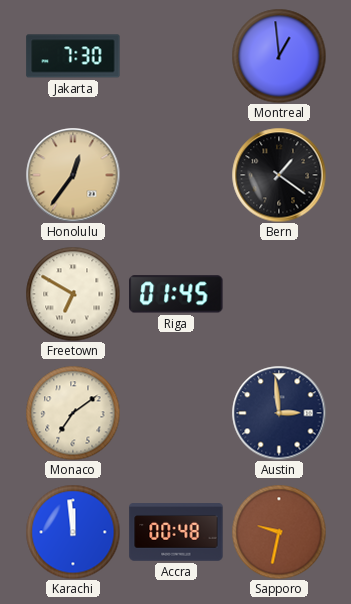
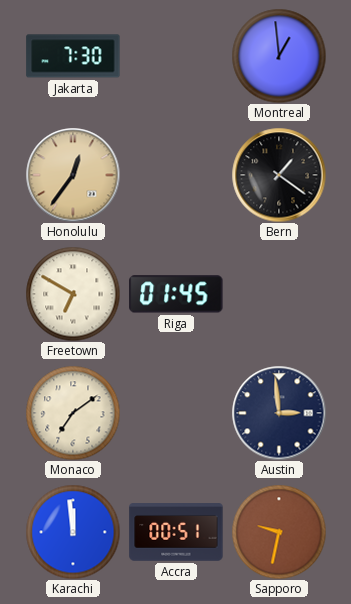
Accra: 00:48 -> 00:51
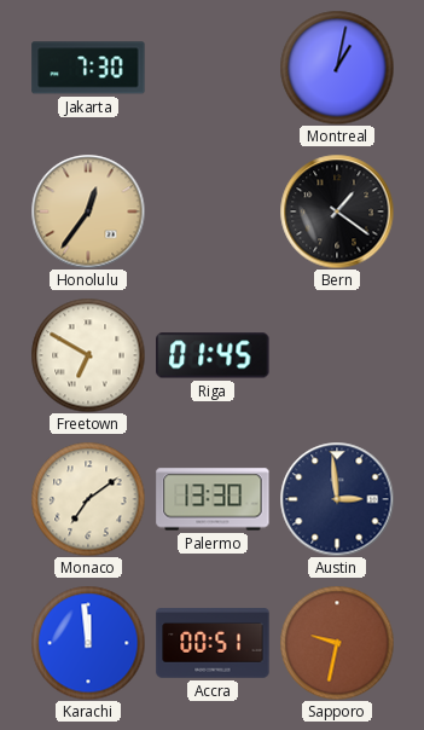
Montreal: 12:59 -> 1:02
Palermo: none -> 13:30
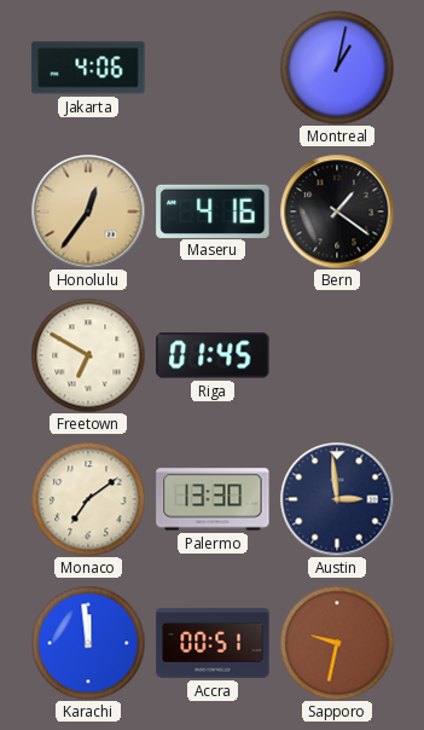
Jakarta: 7:30 -> 4:06
Maseru: none -> 4:16
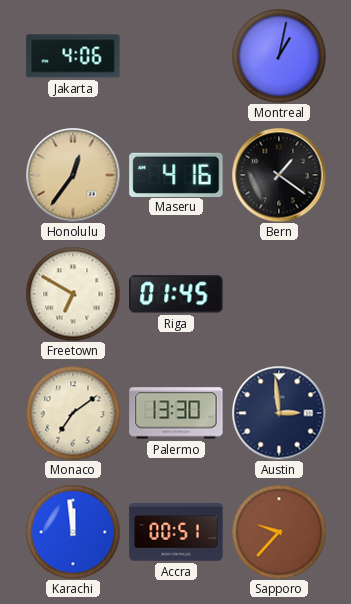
Sapporo: 9:32 -> 9:37
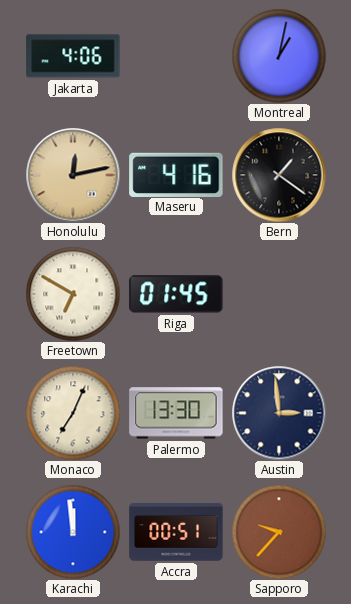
Honolulu: 12:36 -> 12:13
Monaco: 7:09 -> 7:04
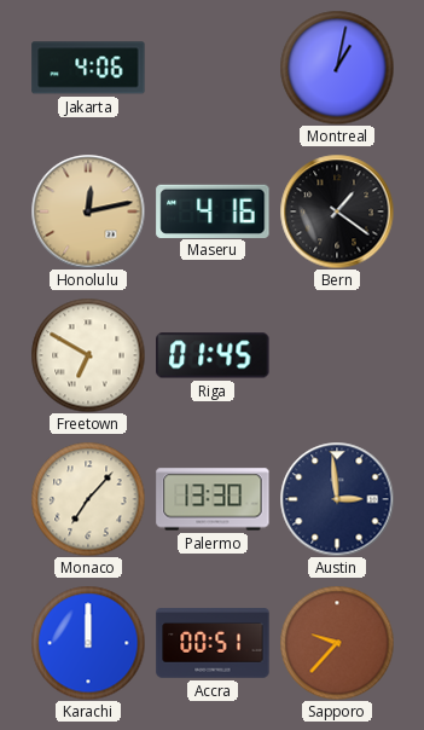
Monaco: 7:04 -> 7:07
Karachi: 11:59 -> 12:00
